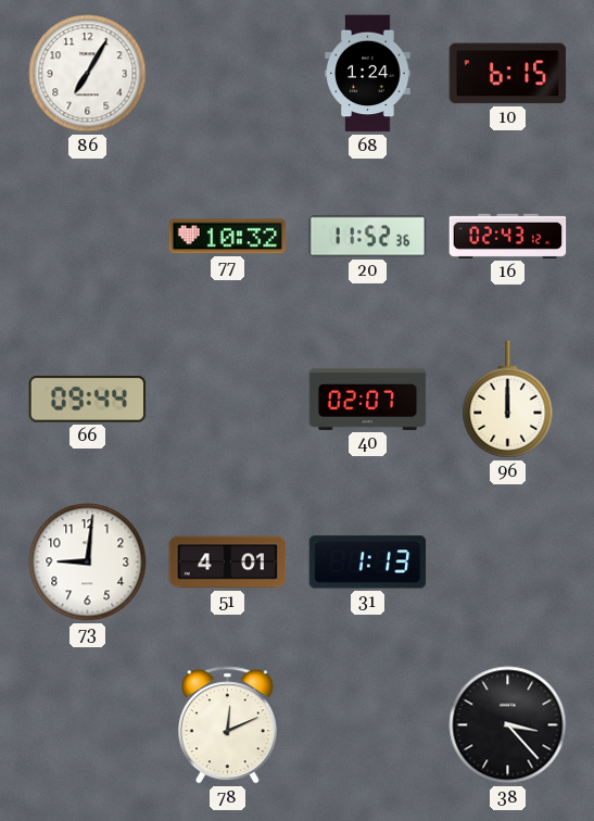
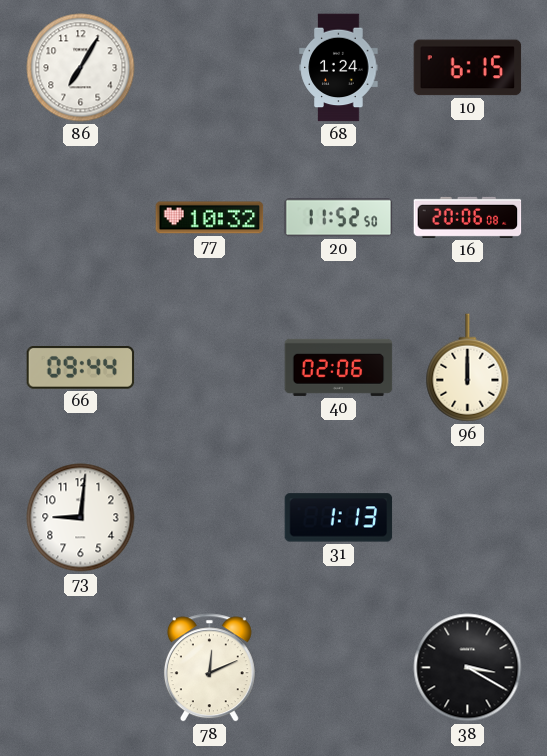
20: 11:52:36 -> 11:52:50
16: 02:43 -> 20:06
40: 02:07 -> 02:06
51: 4:01 -> none
38: 3:23 -> 3:20
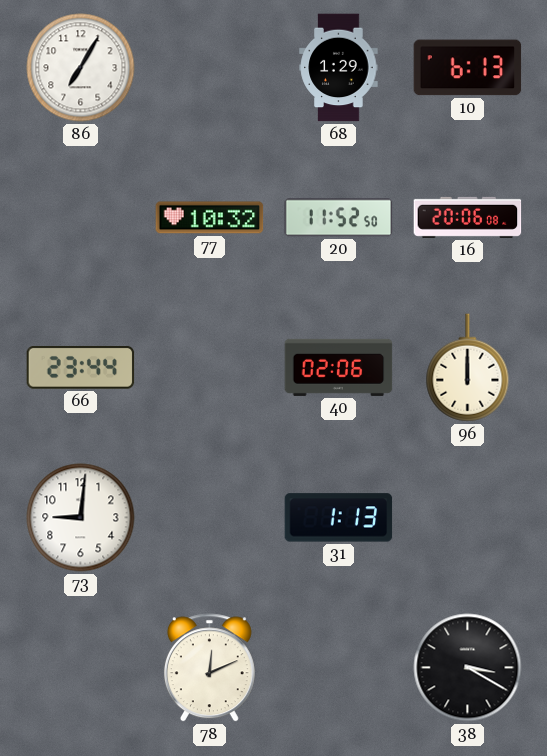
68: 1:24 -> 1:29
10: 6:15 -> 6:13
66: 09:44 -> 23:44
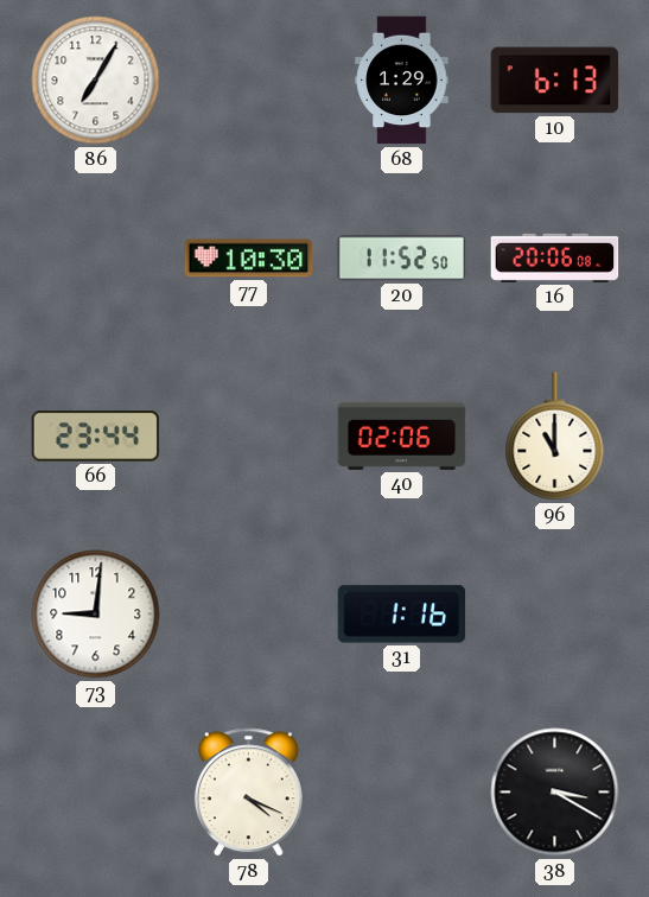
77: 10:32 -> 10:30
96: 12:00 -> 11:00
31: 1:13 -> 1:16
78: 12:11 -> 4:19
